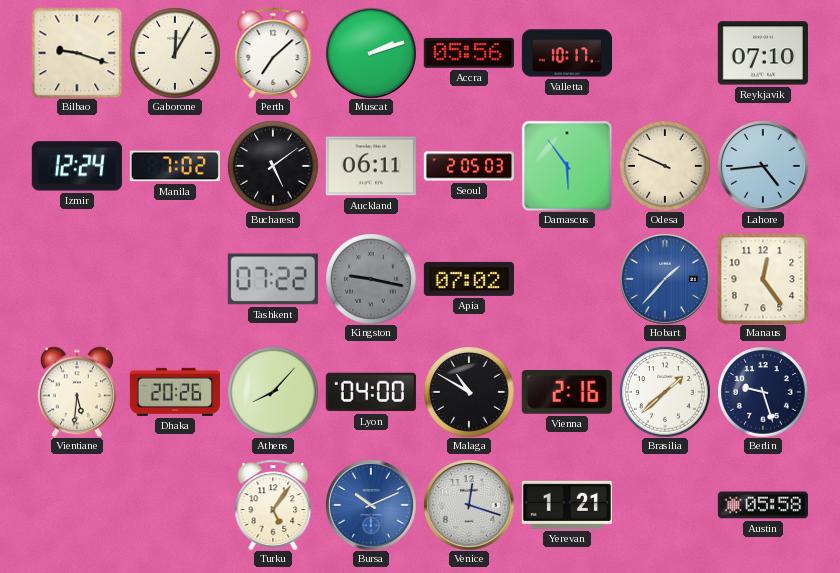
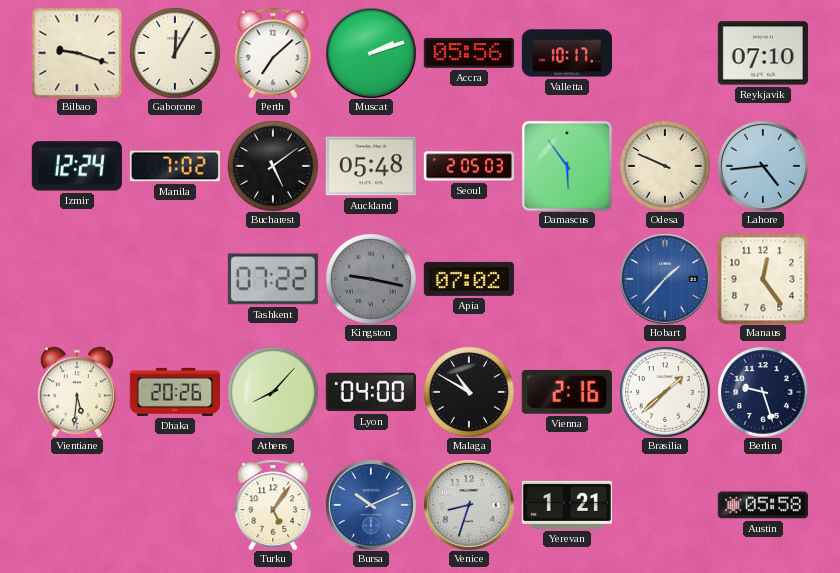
Auckland: 06:11 -> 05:48
Venice: 12:18 -> 8:33
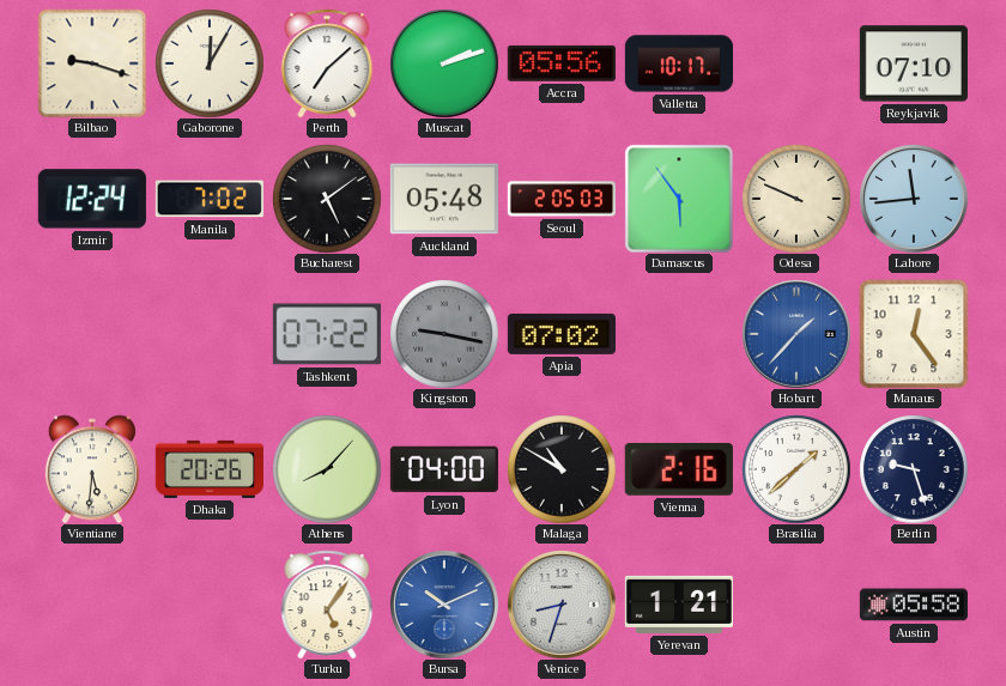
Lahore: 4:44 -> 11:44
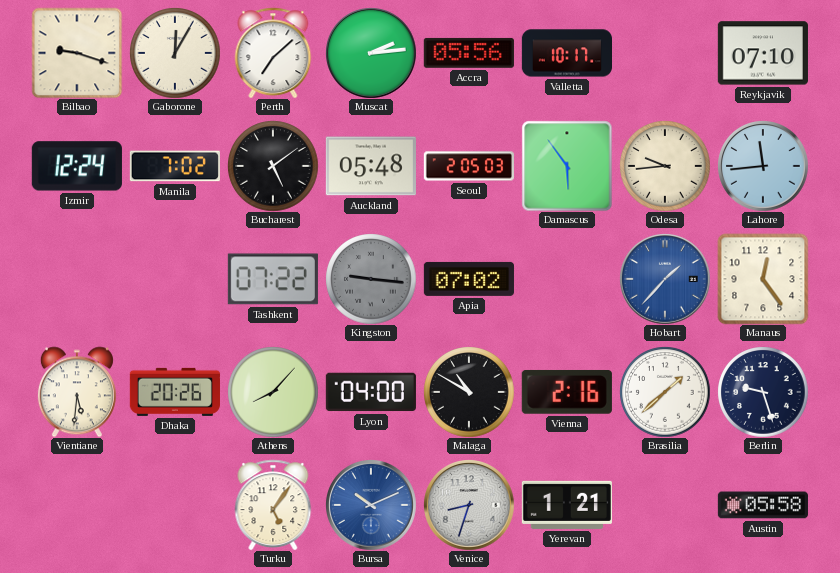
Muscat: 2:12 -> 2:14
Odesa: 9:49 -> 9:44
Kingston: 9:17 -> 9:16
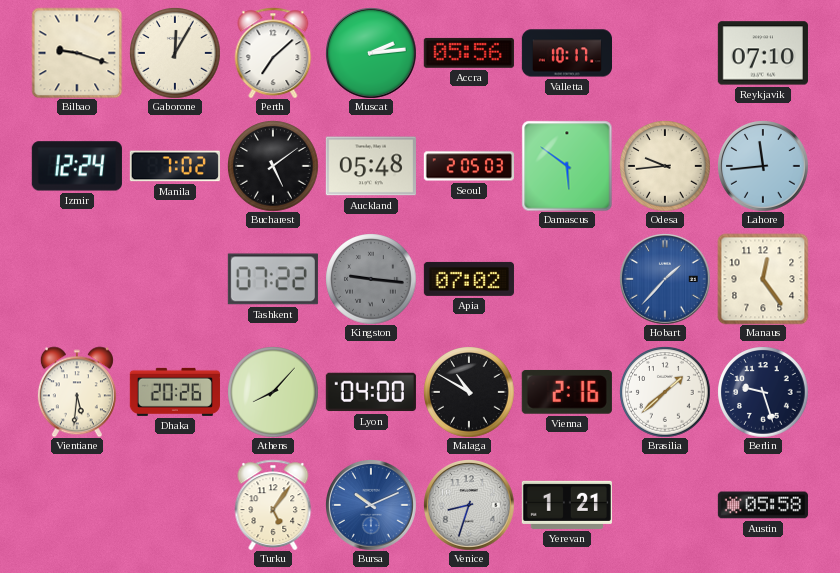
Damascus: 5:54 -> 5:51
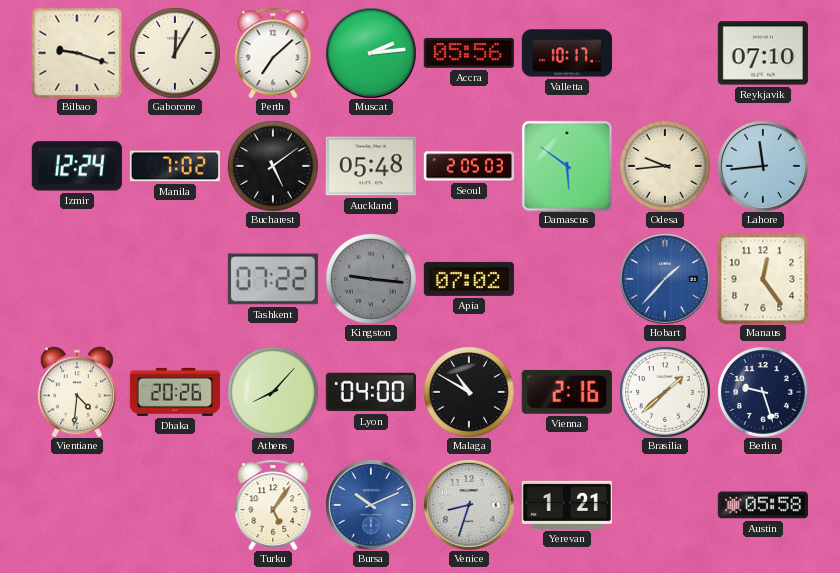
Vientiane: 5:31 -> 4:31
